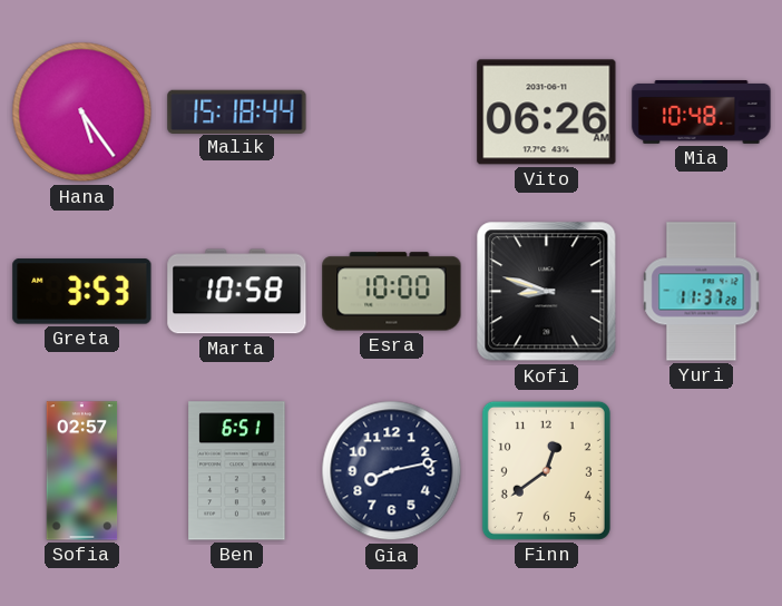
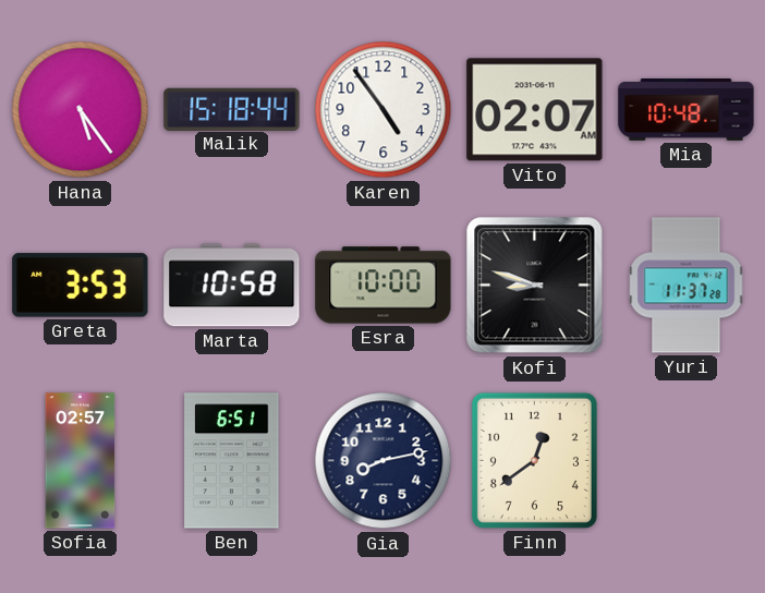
Karen: none -> 4:54
Vito: 06:26 -> 02:07
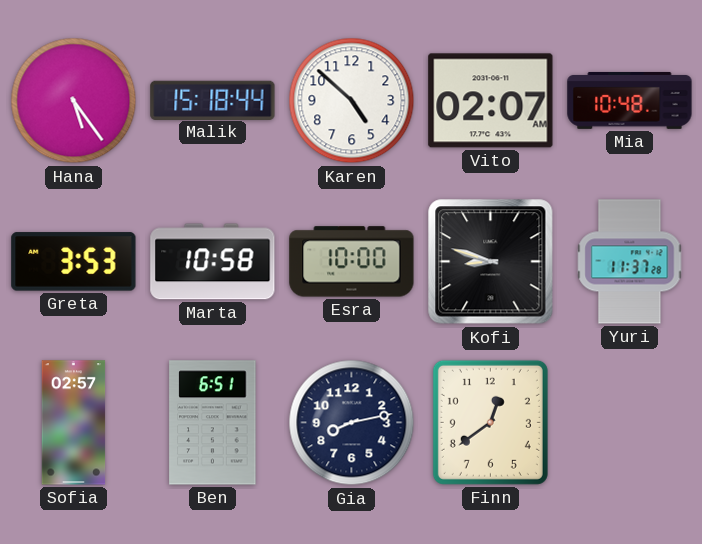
Karen: 4:54 -> 4:52
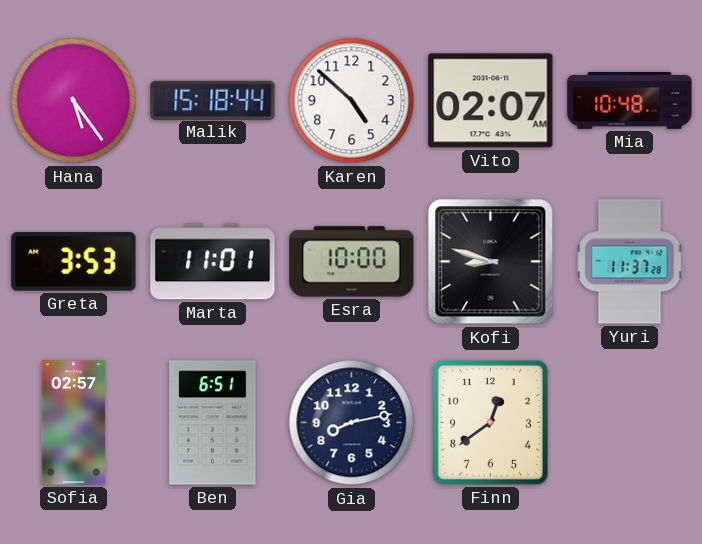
Marta: 10:58 -> 11:01
